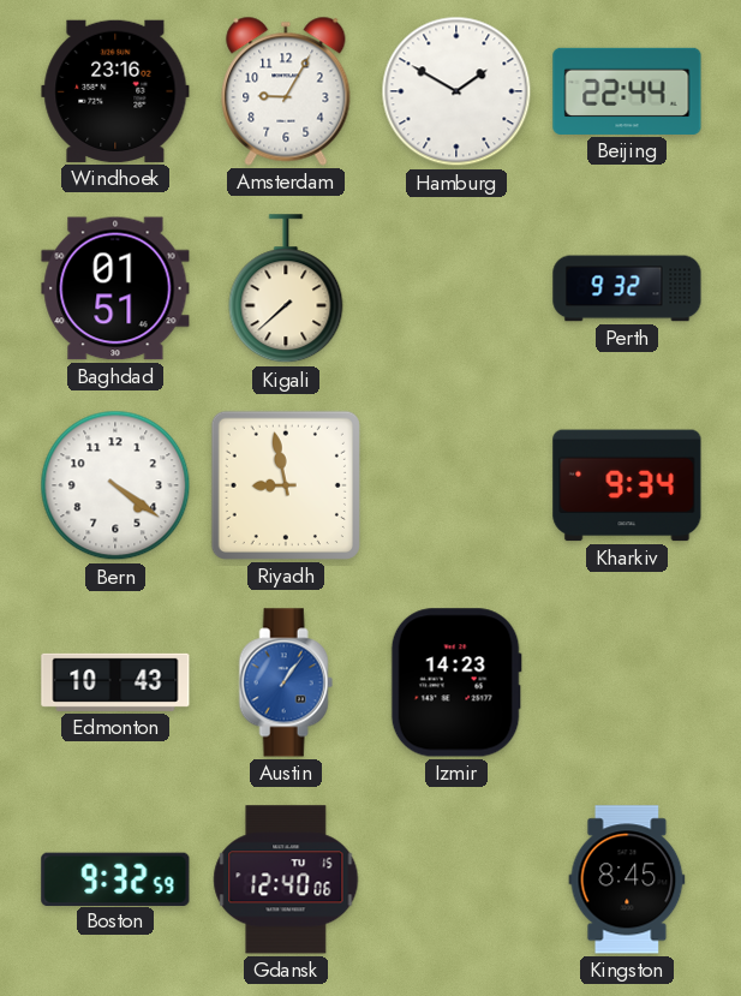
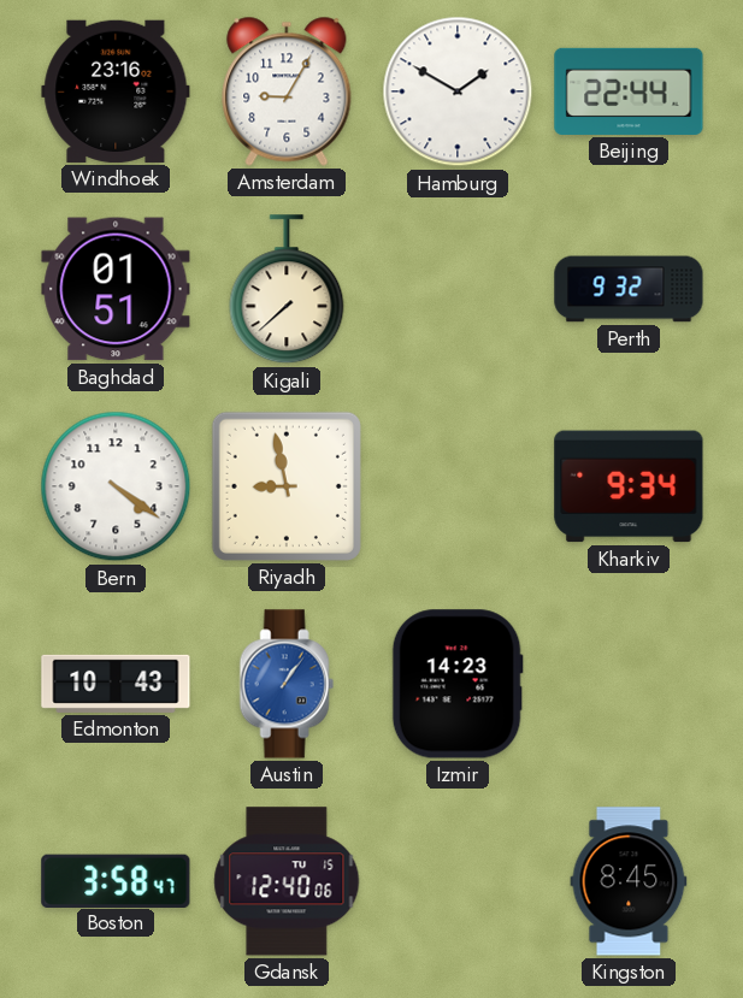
Boston: 9:32 -> 3:58
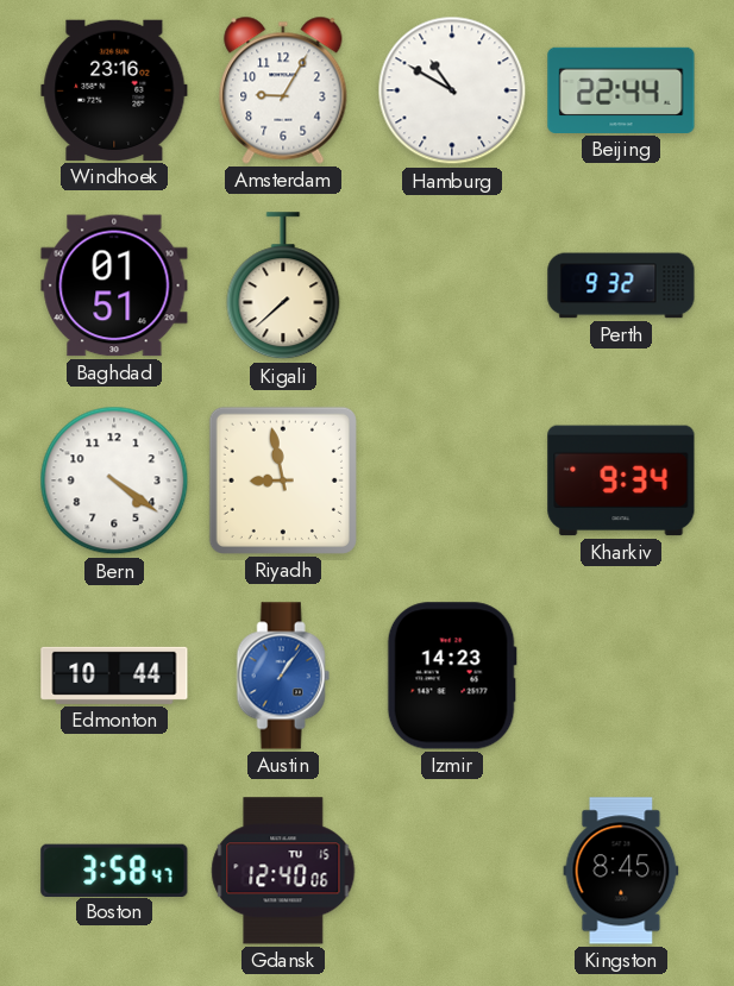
Hamburg: 1:50 -> 10:50
Edmonton: 10:43 -> 10:44
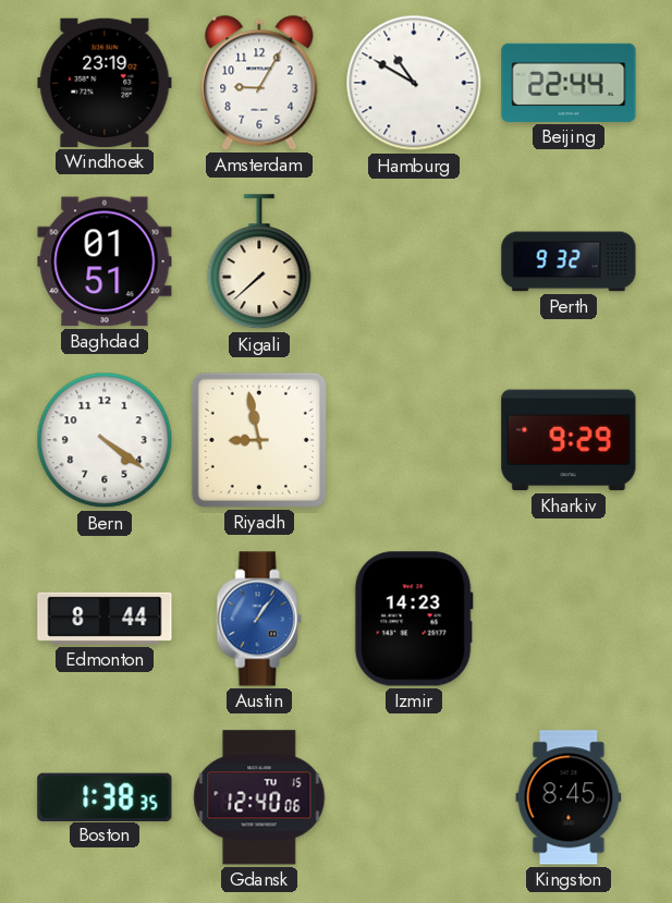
Windhoek: 23:16 -> 23:19
Kharkiv: 9:34 -> 9:29
Edmonton: 10:44 -> 8:44
Boston: 3:58 -> 1:38
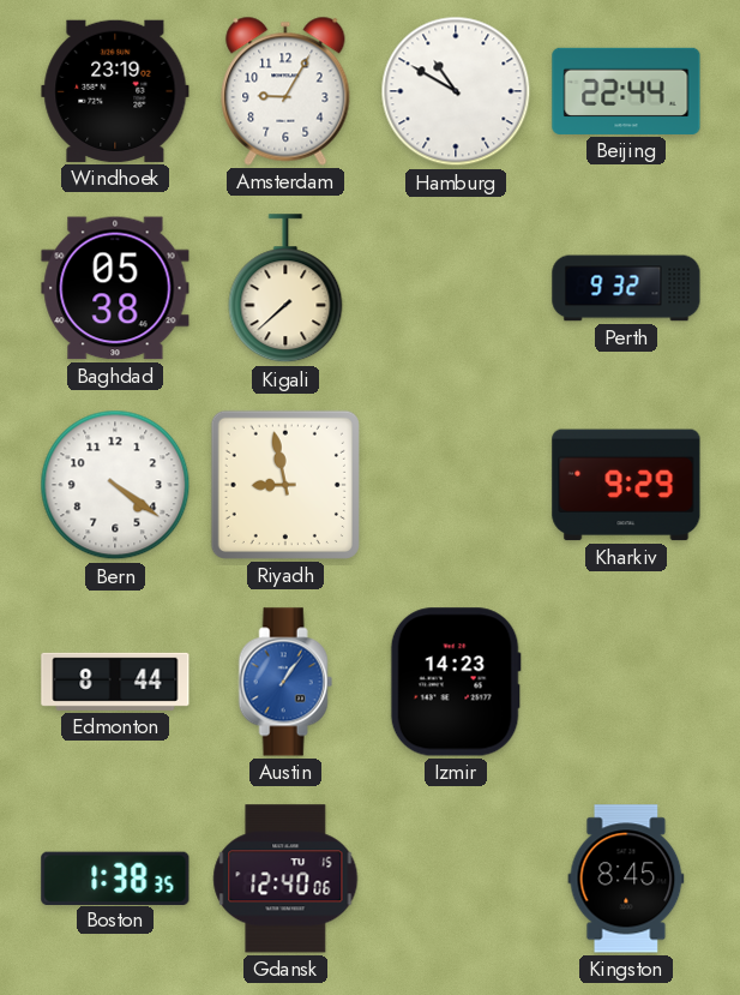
Baghdad: 01:51 -> 05:38
